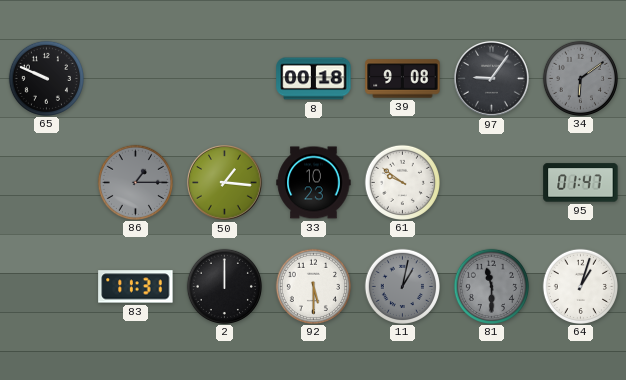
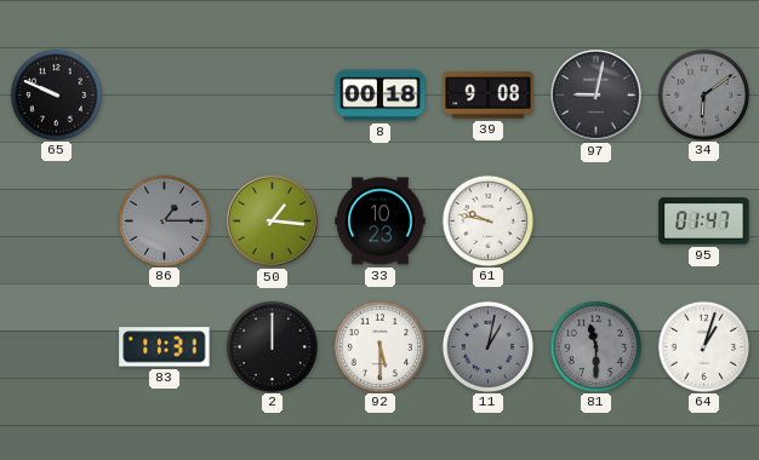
97: 9:06 -> 9:02
61: 9:51 -> 9:47
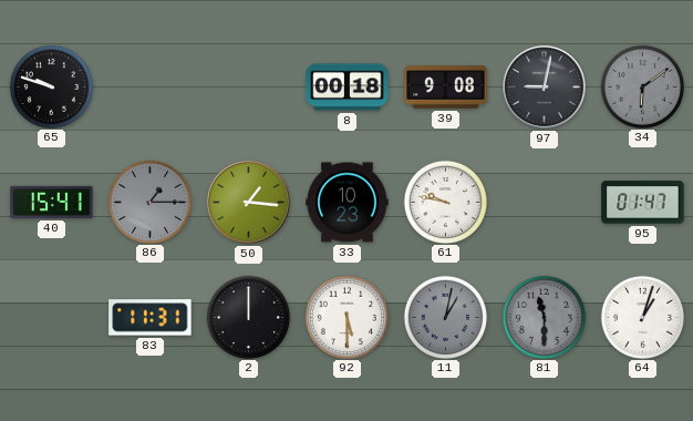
65: 9:49 -> 9:48
40: none -> 15:41
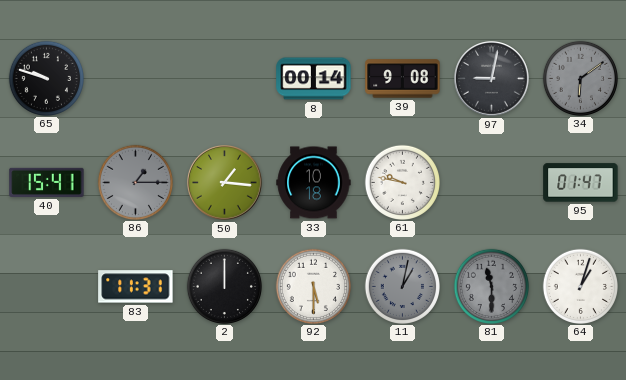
8: 00:18 -> 00:14
33: 10:23 -> 10:18
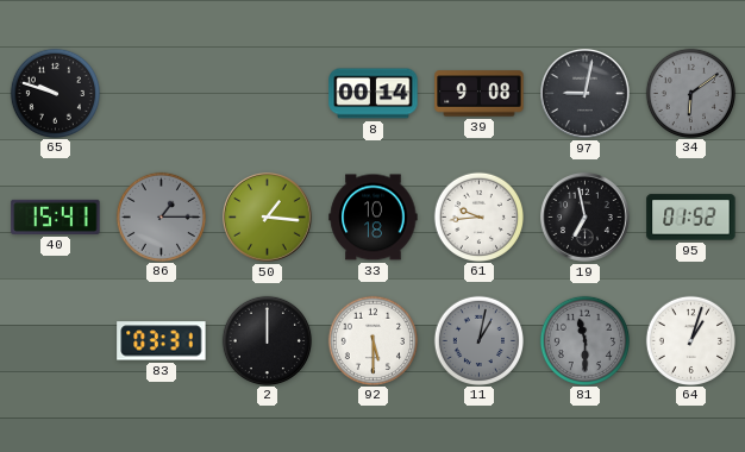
61: 9:47 -> 9:44
19: none -> 6:58
95: 01:47 -> 01:52
83: 11:31 -> 03:31
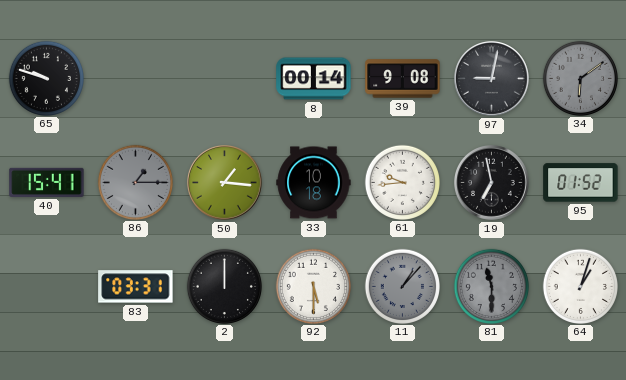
11: 1:02 -> 1:07
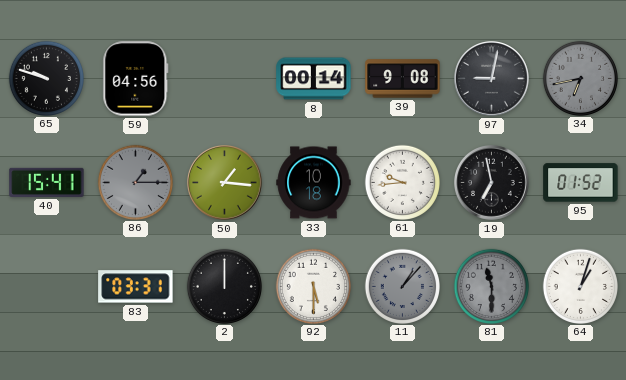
59: none -> 04:56
34: 6:09 -> 6:43
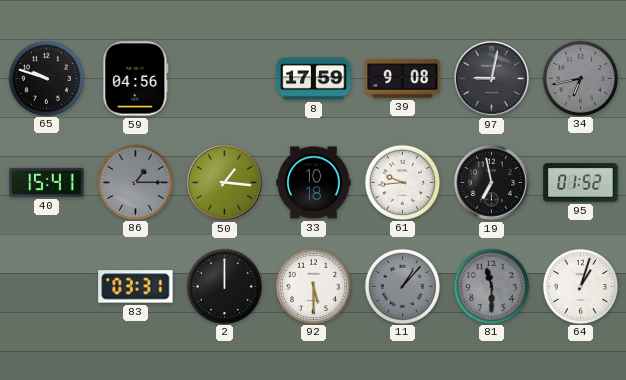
8: 00:14 -> 17:59
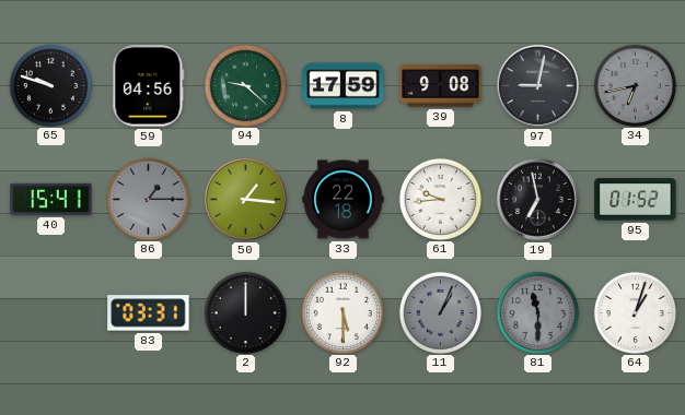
94: none -> 9:22
33: 10:18 -> 22:18
11: 1:07 -> 1:04
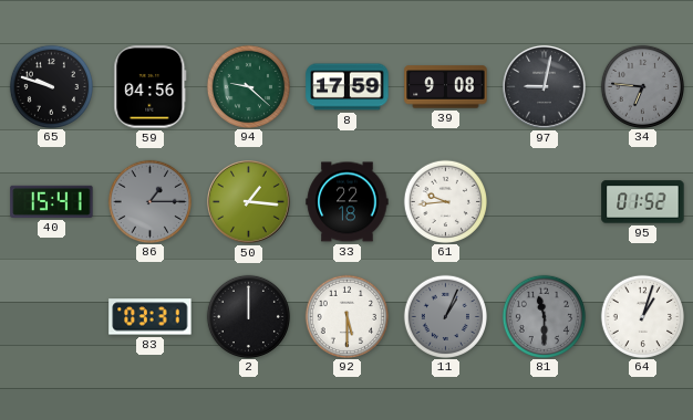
34: 6:43 -> 6:46
19: 6:58 -> none
